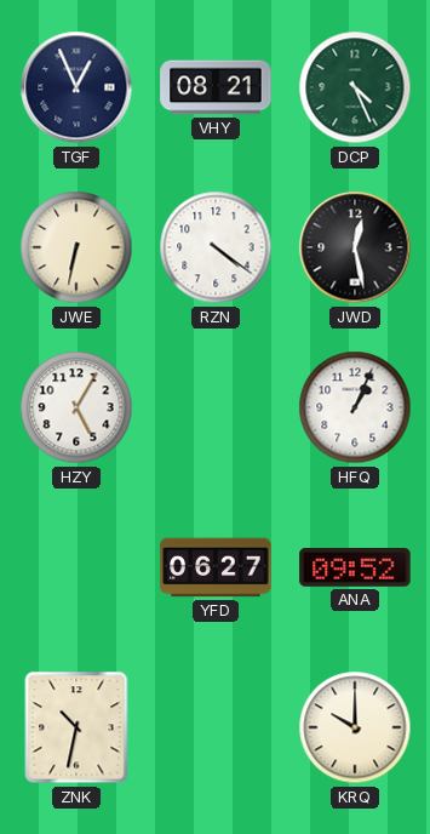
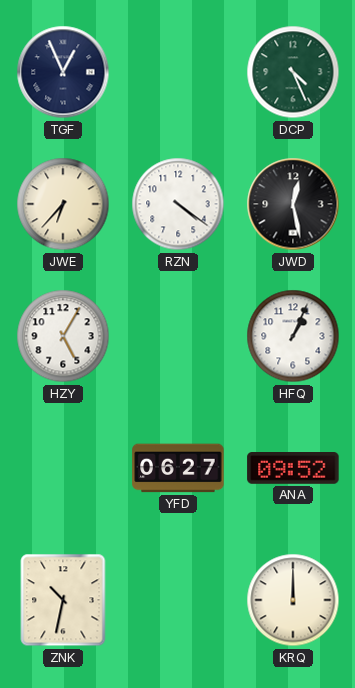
VHY: 08:21 -> none
JWE: 6:32 -> 6:37
KRQ: 10:00 -> 12:00
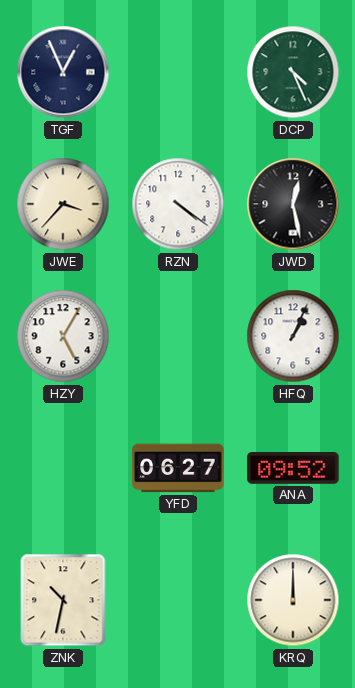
JWE: 6:37 -> 3:37
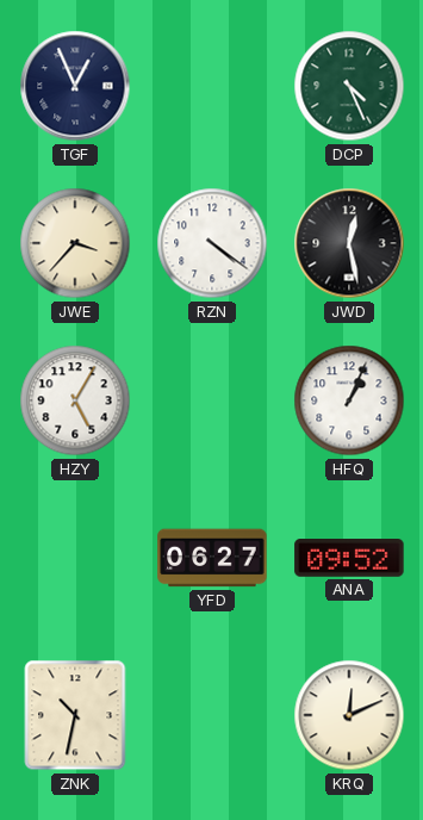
KRQ: 12:00 -> 12:11
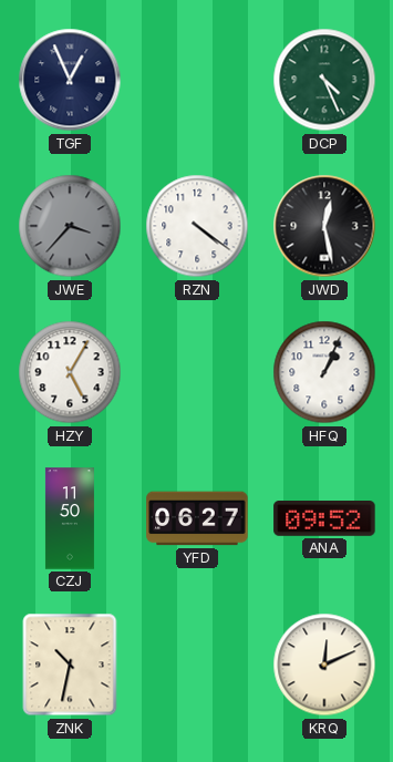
JWE dial: cream -> grey
CZJ: none -> 11:50
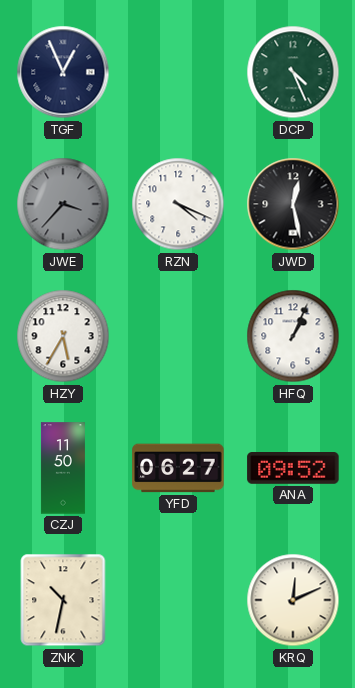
RZN: 4:21 -> 4:19
HZY: 5:05 -> 5:35
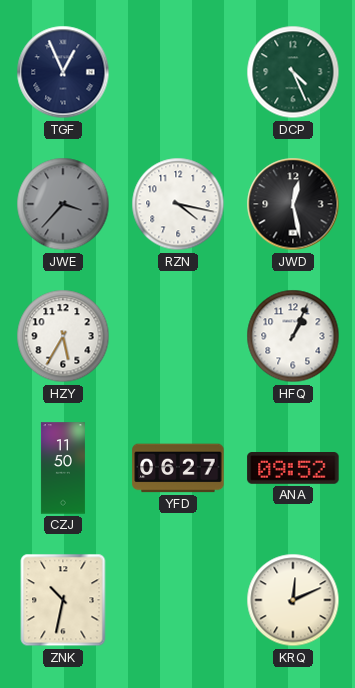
RZN: 4:19 -> 4:17
